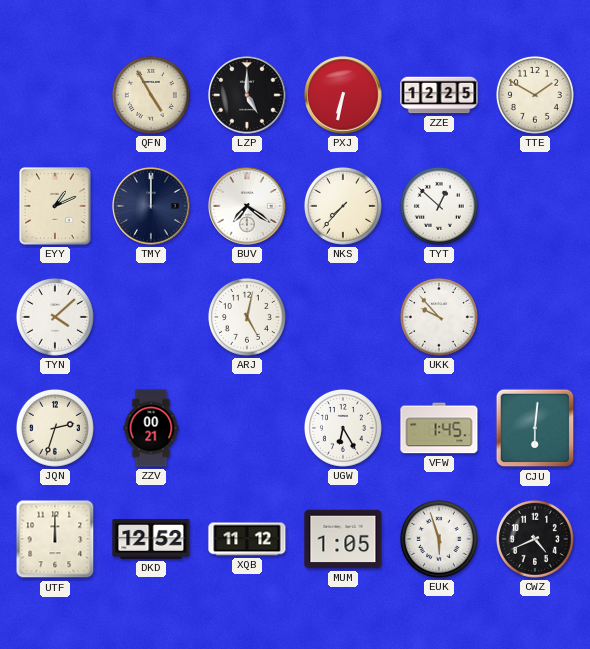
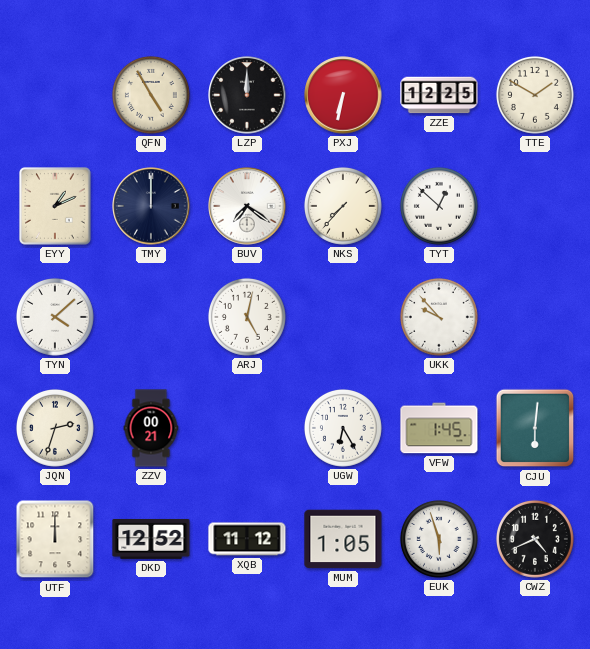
LZP: 5:00 -> 12:00
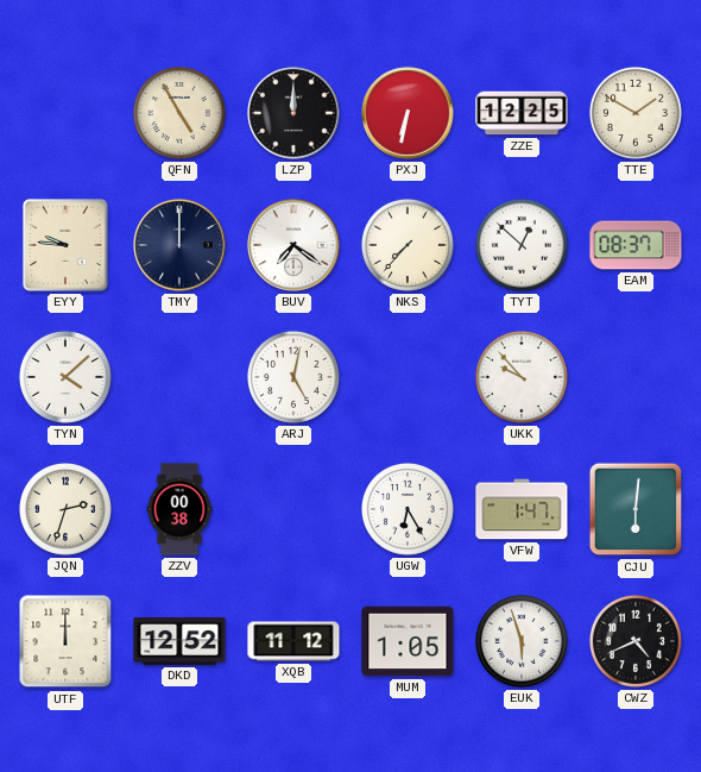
EYY: 1:11 -> 9:46
EAM: none -> 08:37
ZZV: 00:21 -> 00:38
VFW: 1:45 -> 1:47
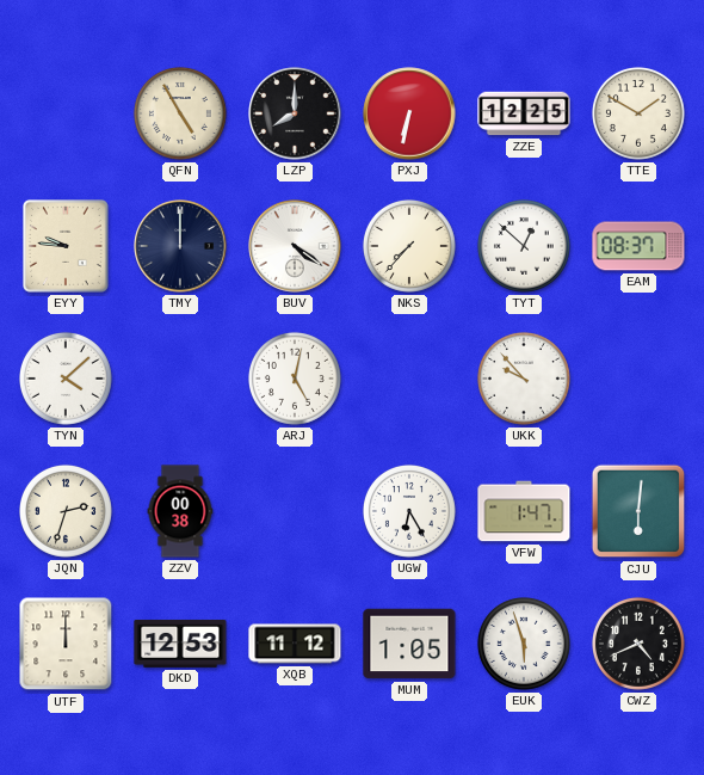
LZP: 12:00 -> 8:00
BUV: 7:21 -> 4:21
DKD: 12:52 -> 12:53
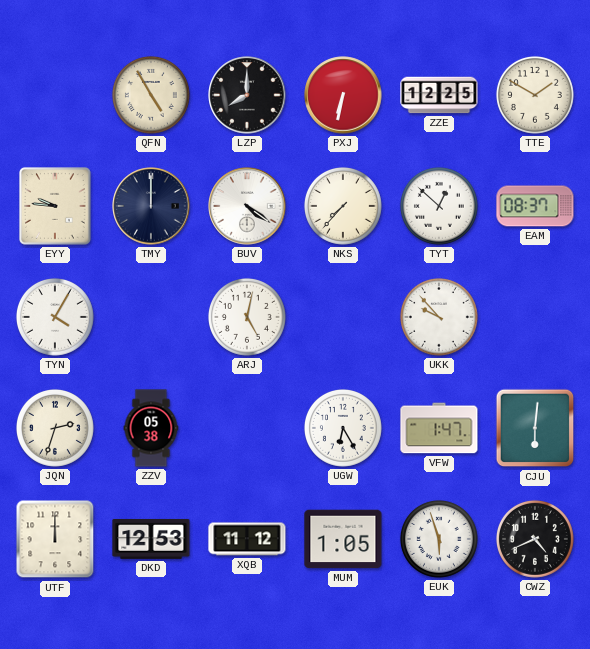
TYN: 4:08 -> 4:05
ZZV: 00:38 -> 05:38
